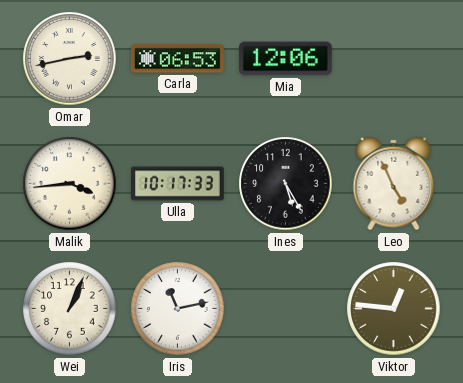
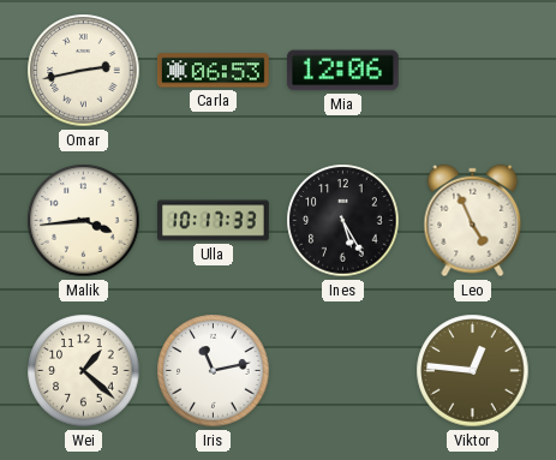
Wei: 1:04 -> 1:22
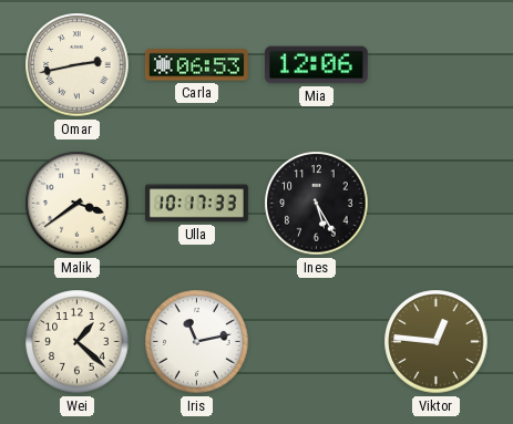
Malik: 3:44 -> 3:39
Leo: 4:56 -> none
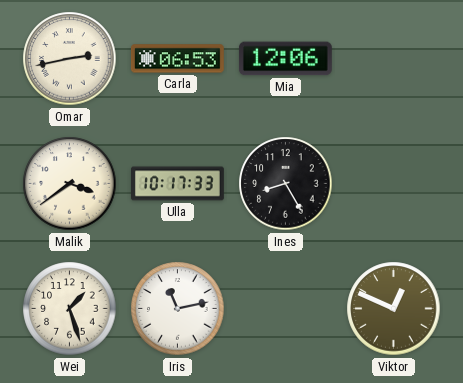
Ines: 5:25 -> 8:25
Wei: 1:22 -> 1:27
Viktor: 12:46 -> 12:49
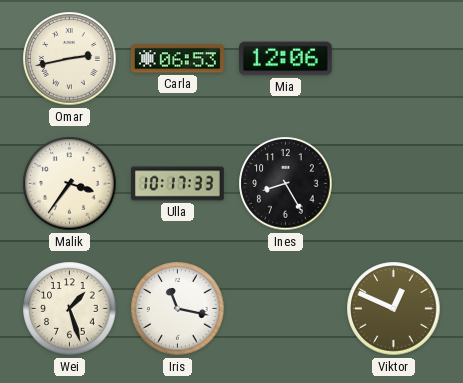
Malik: 3:39 -> 3:36
Iris: 11:13 -> 11:17
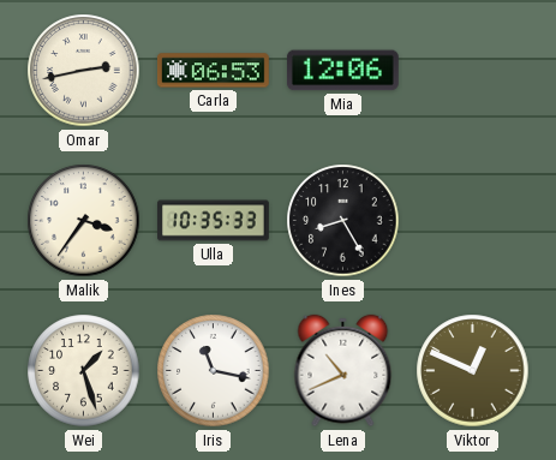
Ulla: 10:17 -> 10:35
Lena: none -> 10:41
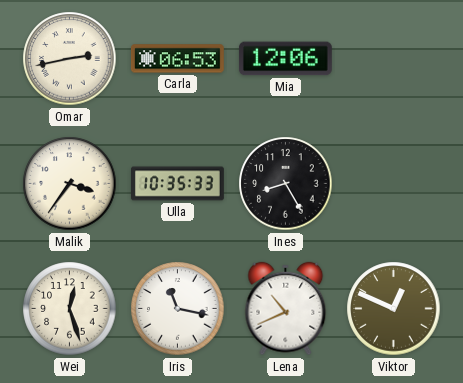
Wei: 1:27 -> 12:27
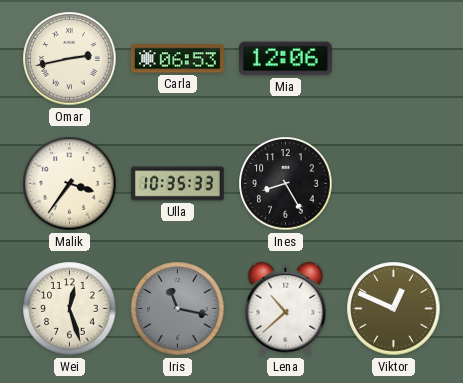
Iris dial: white -> grey
Lena: 10:41 -> 10:38
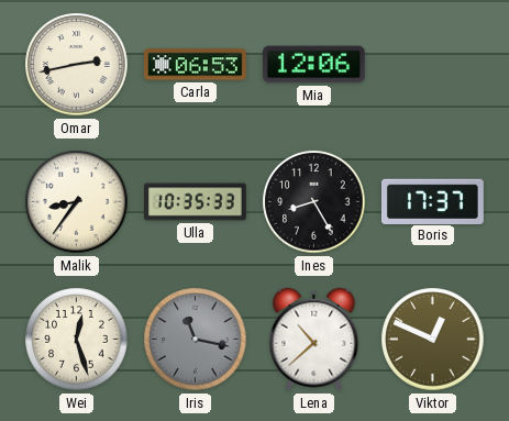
Malik: 3:36 -> 8:36
Boris: none -> 17:37
